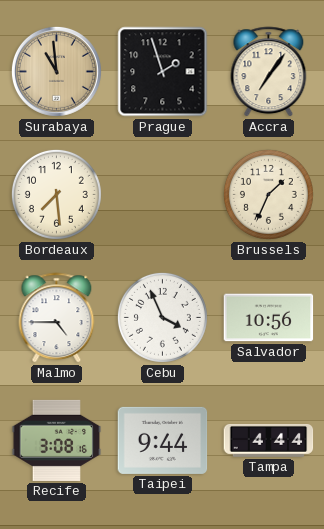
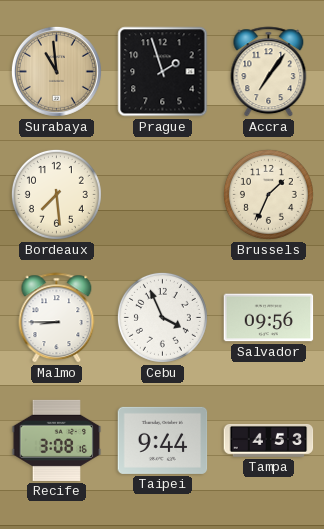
Malmo: 4:45 -> 8:45
Salvador: 10:56 -> 09:56
Tampa: 4:44 -> 4:53
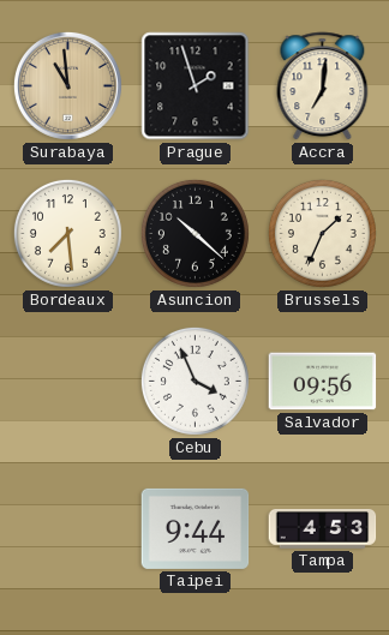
Accra: 7:06 -> 7:01
Asuncion: none -> 10:22
Malmo: 8:45 -> none
Recife: 3:08 -> none
